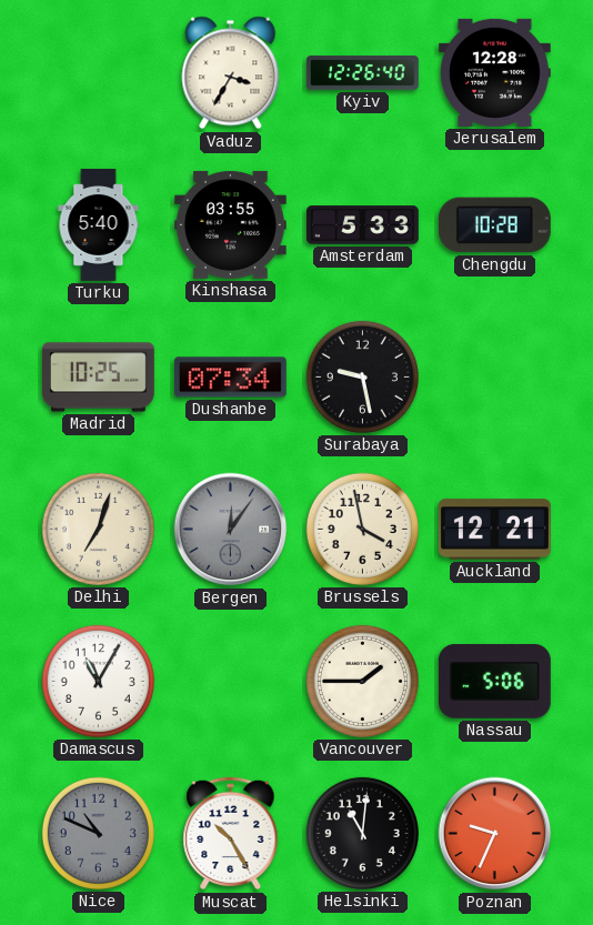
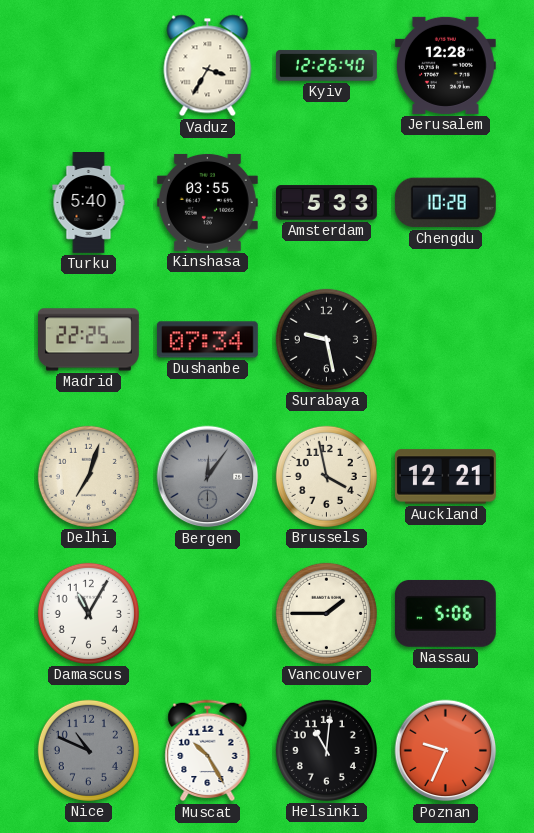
Madrid: 10:25 -> 22:25
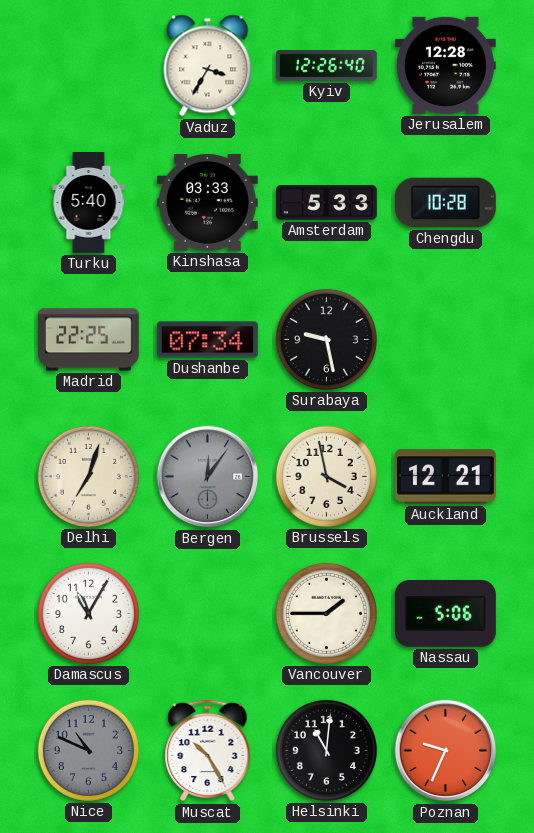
Kinshasa: 03:55 -> 03:33
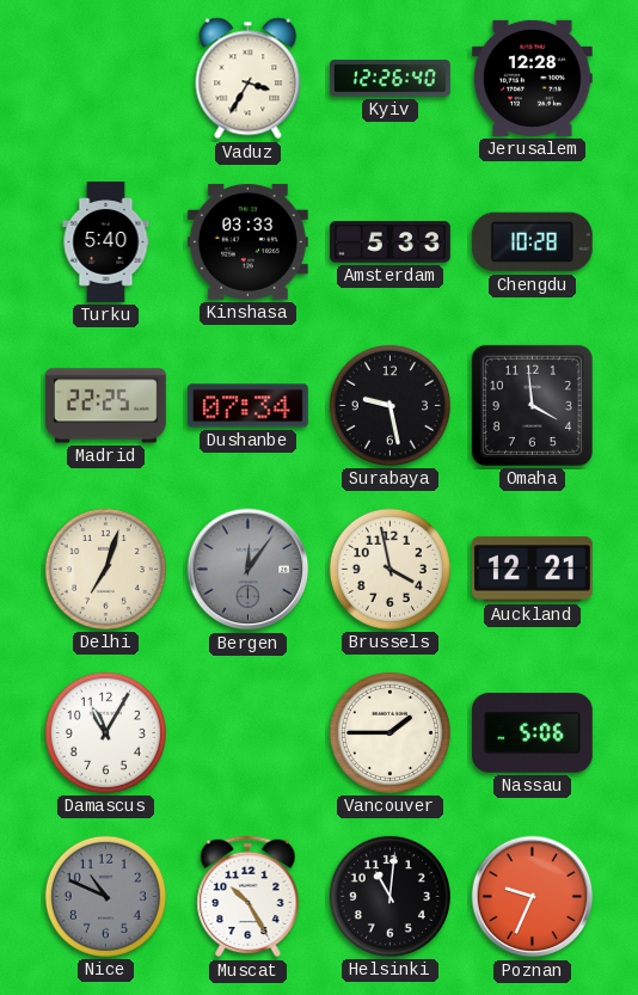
Omaha: none -> 3:59
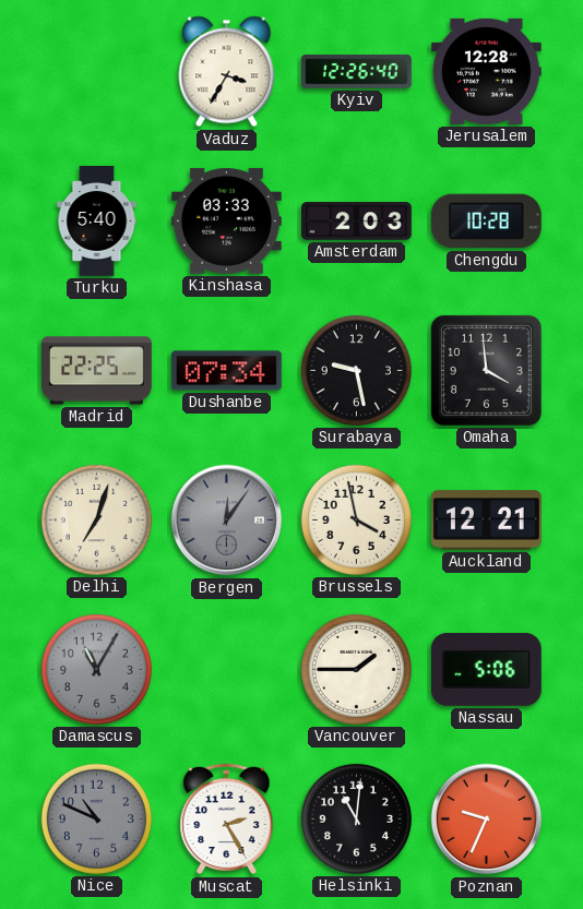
Amsterdam: 5:33 -> 2:03
Damascus dial: white -> grey
Muscat: 10:25 -> 2:25
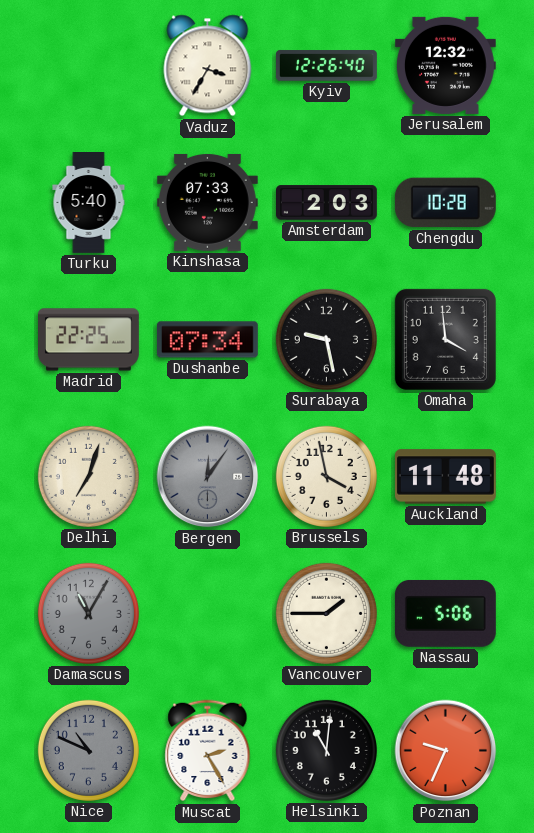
Jerusalem: 12:28 -> 12:32
Kinshasa: 03:33 -> 07:33
Auckland: 12:21 -> 11:48
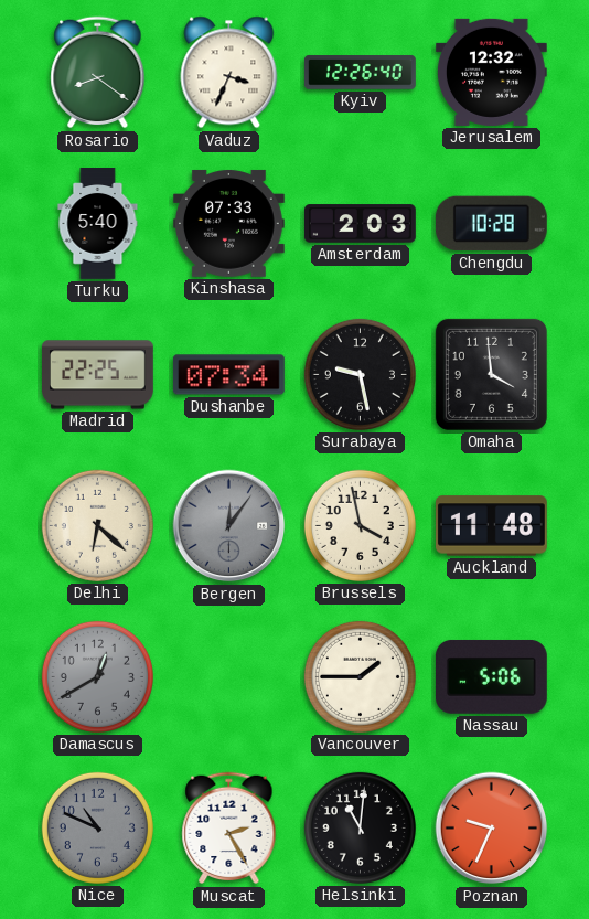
Rosario: none -> 8:21
Vaduz: 3:35 -> 3:34
Delhi: 7:03 -> 6:22
Damascus: 11:05 -> 12:40
